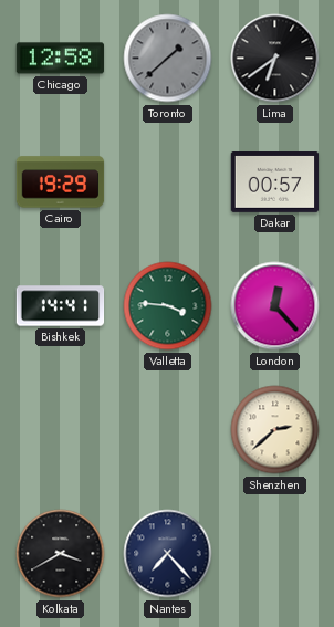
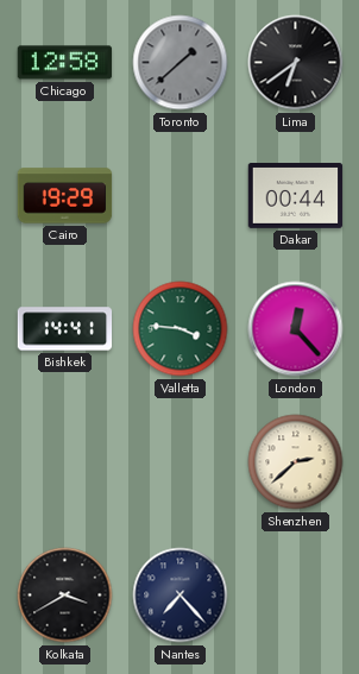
Dakar: 00:57 -> 00:44
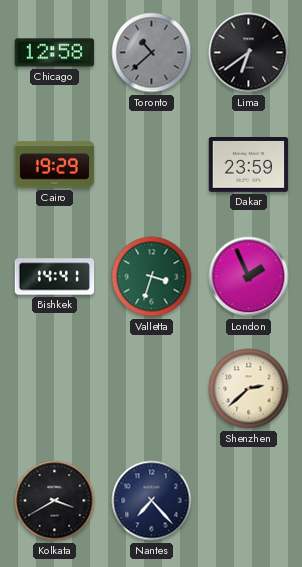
Toronto: 1:38 -> 10:38
Dakar: 00:44 -> 23:59
Valletta: 3:46 -> 3:33
London: 12:23 -> 1:56
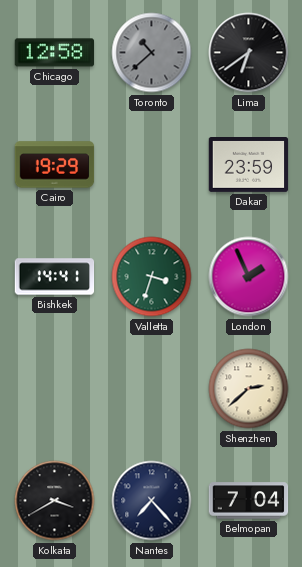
Belmopan: none -> 7:04
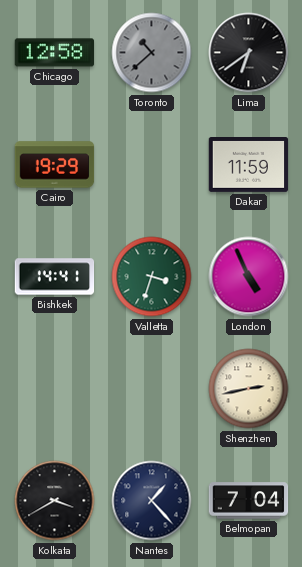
Dakar: 23:59 -> 11:59
London: 1:56 -> 4:56
Shenzhen: 2:38 -> 2:43
Nantes: 7:23 -> 1:23
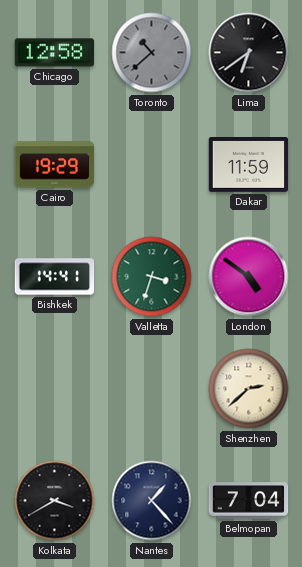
London: 4:56 -> 4:51
Shenzhen: 2:43 -> 2:38
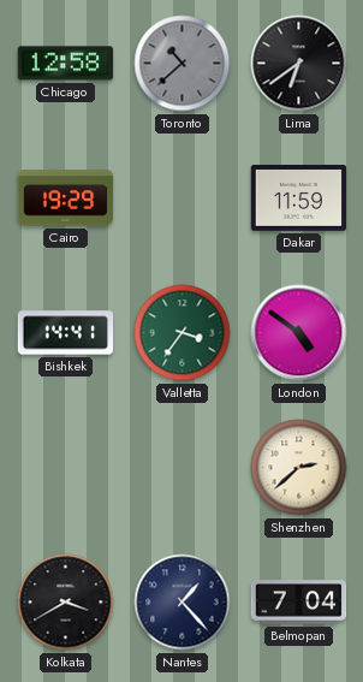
Valletta: 3:33 -> 3:36
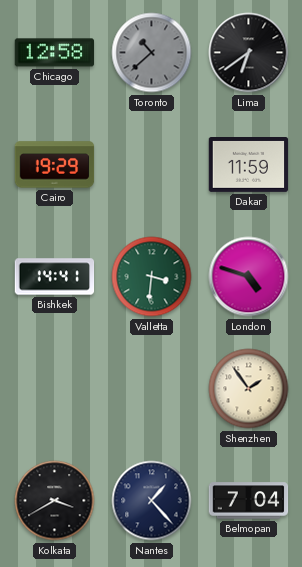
Valletta: 3:36 -> 3:31
London: 4:51 -> 4:48
Shenzhen: 2:38 -> 1:54
